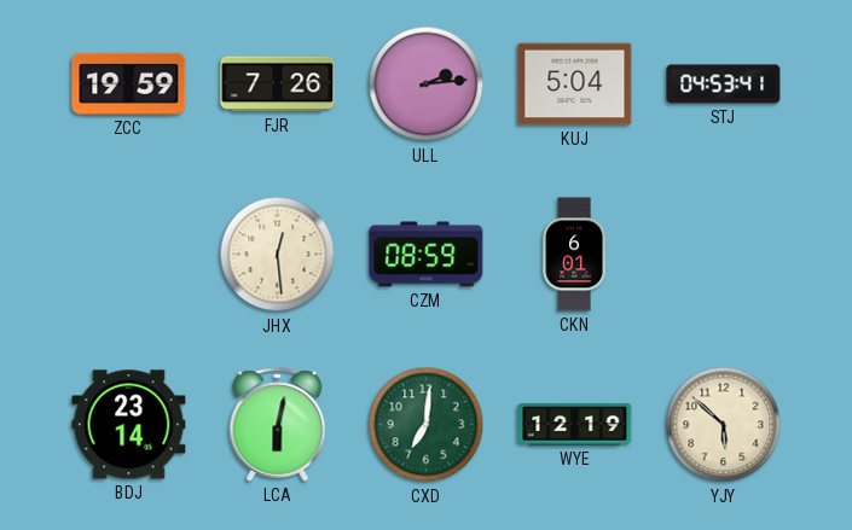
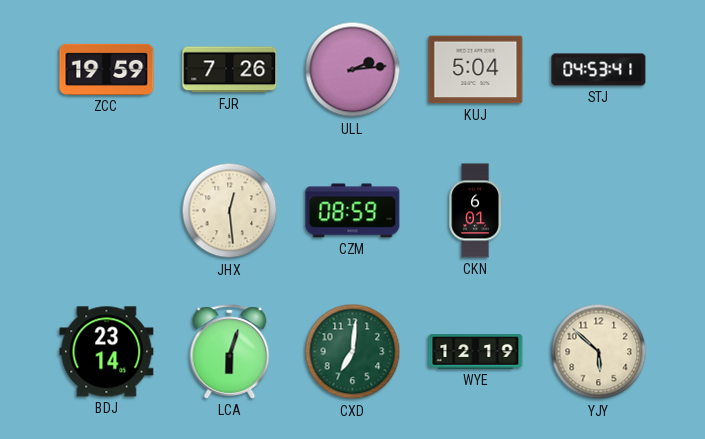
LCA: 6:02 -> 6:03
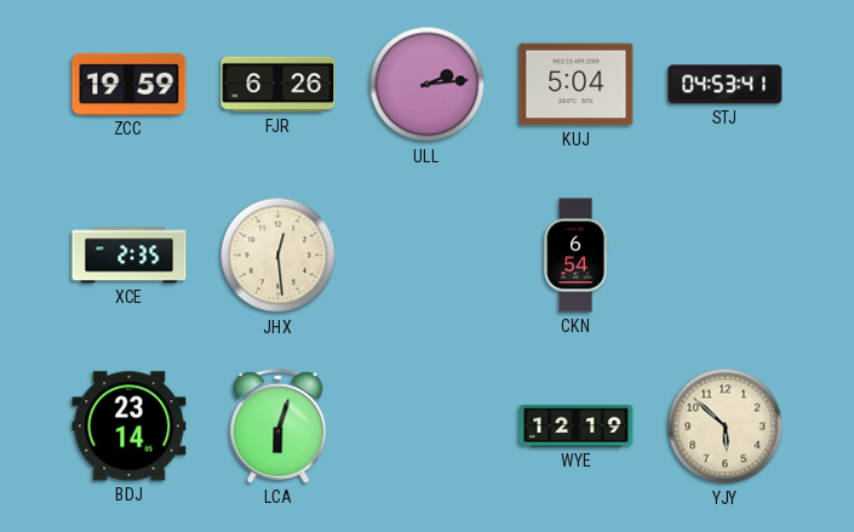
FJR: 7:26 -> 6:26
XCE: none -> 2:35
CZM: 08:59 -> none
CKN: 6:01 -> 6:54
CXD: 7:01 -> none
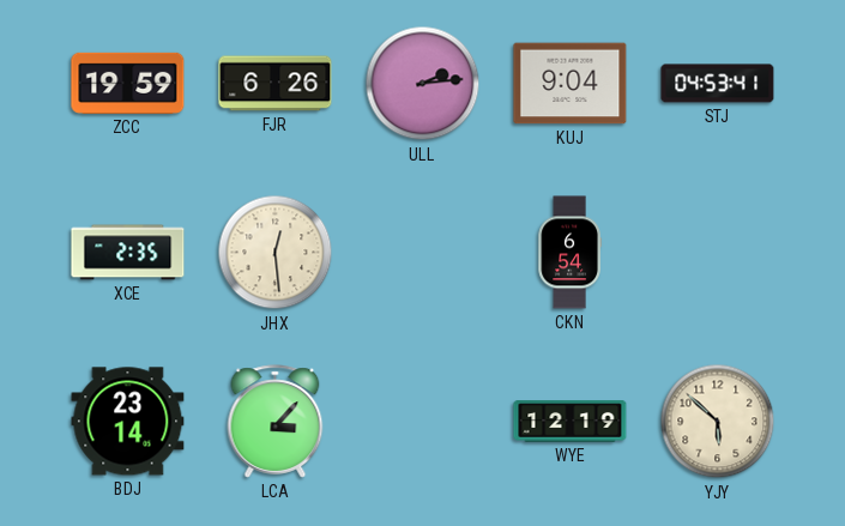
KUJ: 5:04 -> 9:04
LCA: 6:03 -> 3:07
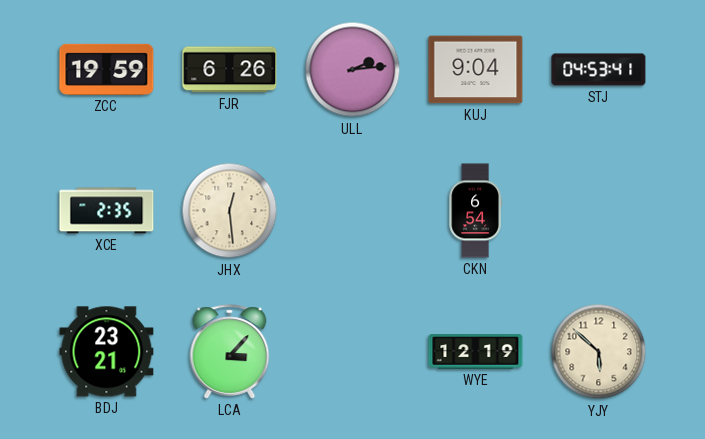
BDJ: 23:14 -> 23:21
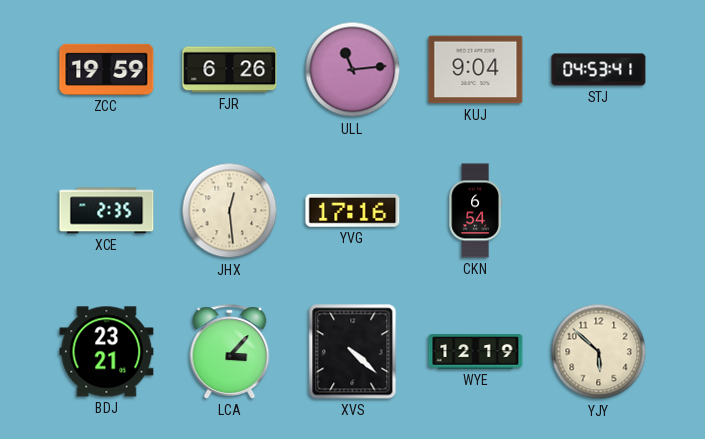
ULL: 2:14 -> 11:14
YVG: none -> 17:16
XVS: none -> 4:22
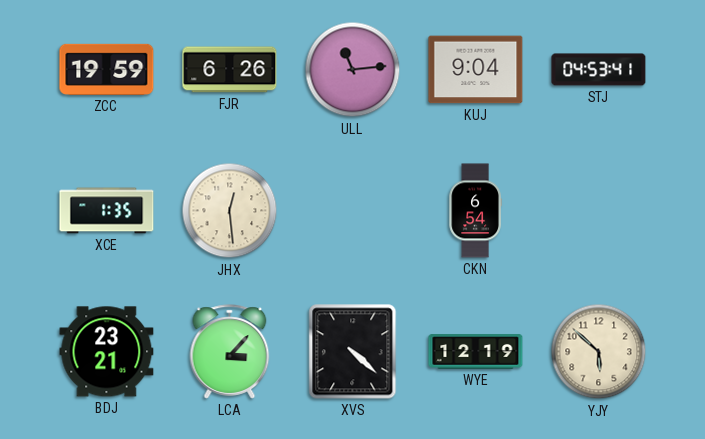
XCE: 2:35 -> 1:35
YVG: 17:16 -> none
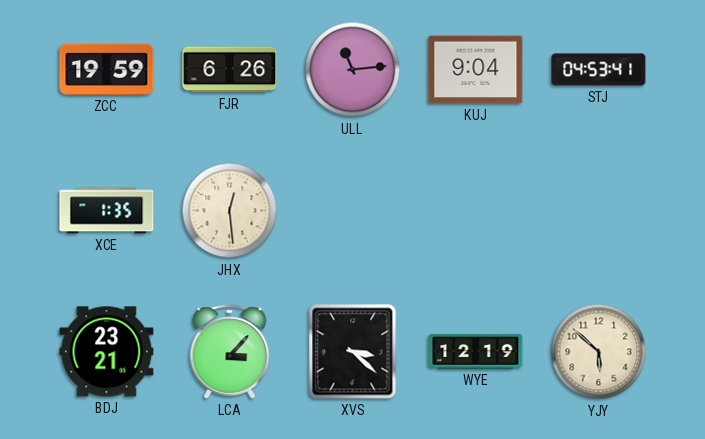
CKN: 6:54 -> none
XVS: 4:22 -> 3:22
